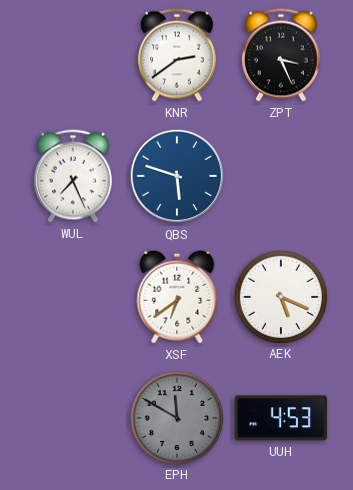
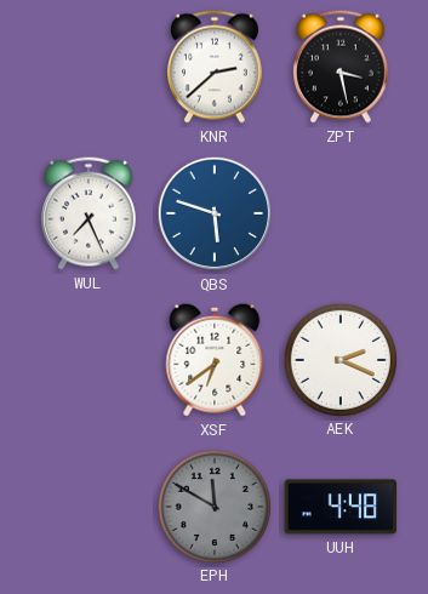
KNR: 2:39 -> 2:38
ZPT: 3:26 -> 3:28
AEK: 5:19 -> 2:19
UUH: 4:53 -> 4:48
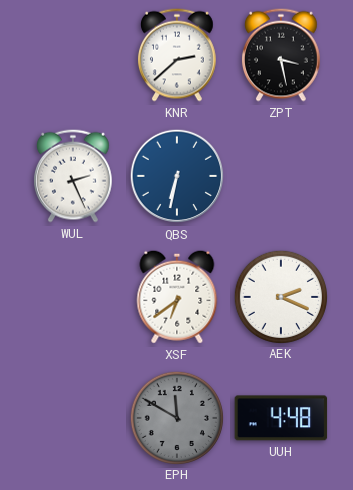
WUL: 7:26 -> 2:26
QBS: 5:48 -> 6:32
